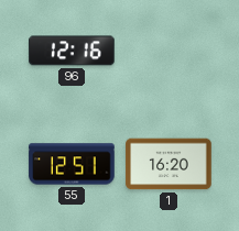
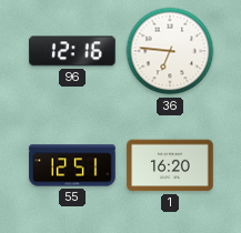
36: none -> 6:46
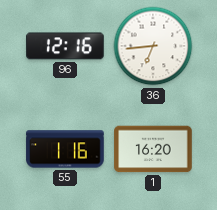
36: 6:46 -> 6:44
55: 12:51 -> 1:16
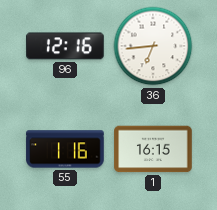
1: 16:20 -> 16:15
